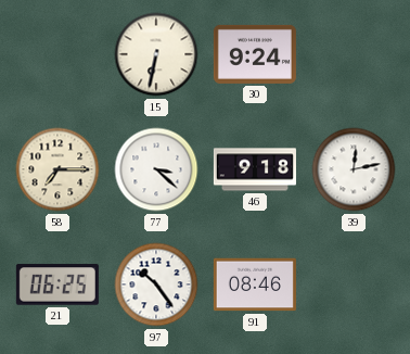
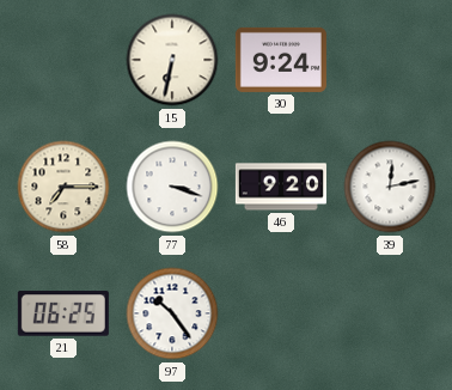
77: 3:22 -> 3:18
46: 9:18 -> 9:20
91: 08:46 -> none
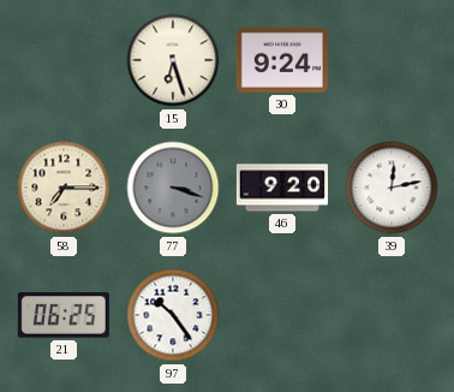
15: 6:32 -> 6:27
77 dial: white -> grey
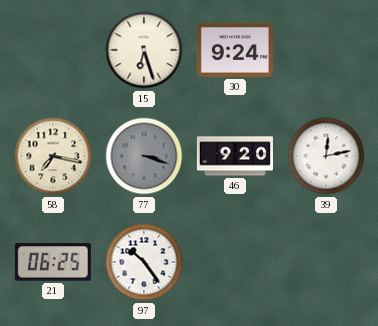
58: 7:15 -> 7:17
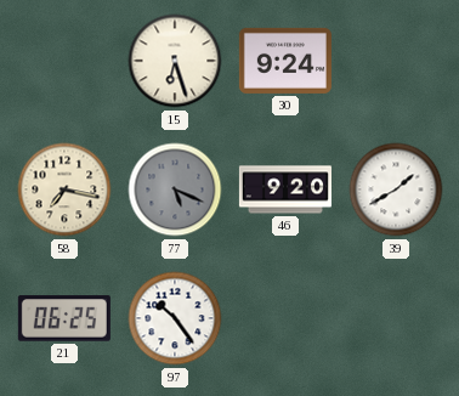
77: 3:18 -> 5:19
39: 12:13 -> 1:40
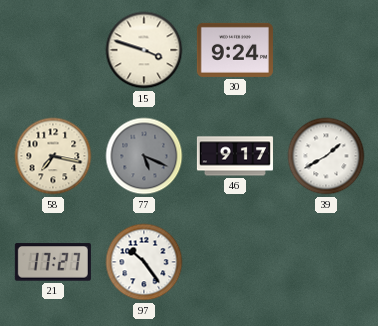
15: 6:27 -> 3:48
46: 9:20 -> 9:17
21: 06:25 -> 17:27
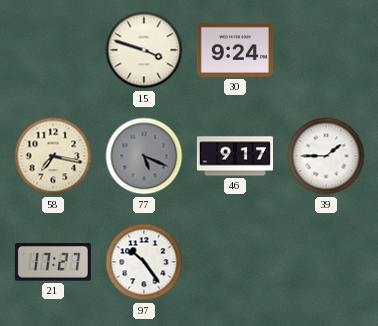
39: 1:40 -> 1:45
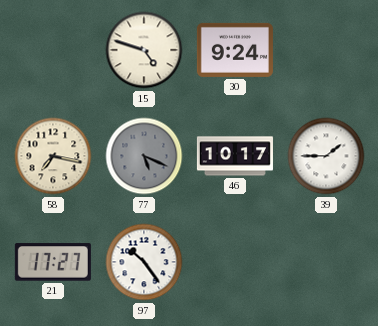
15: 3:48 -> 4:48
46: 9:17 -> 10:17
